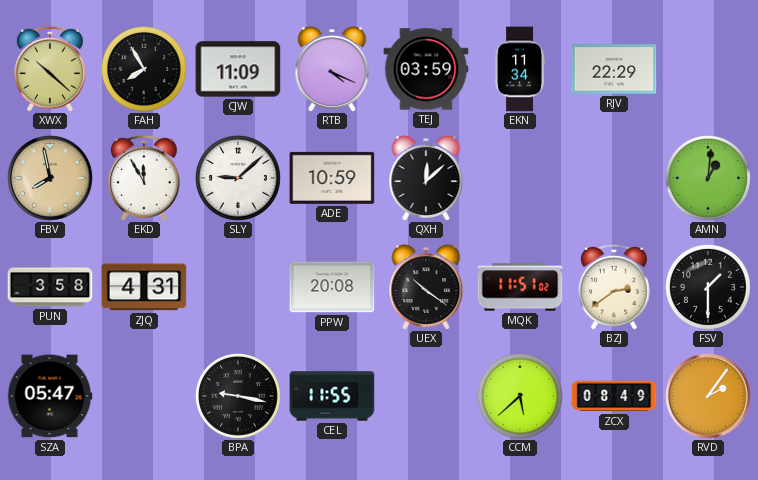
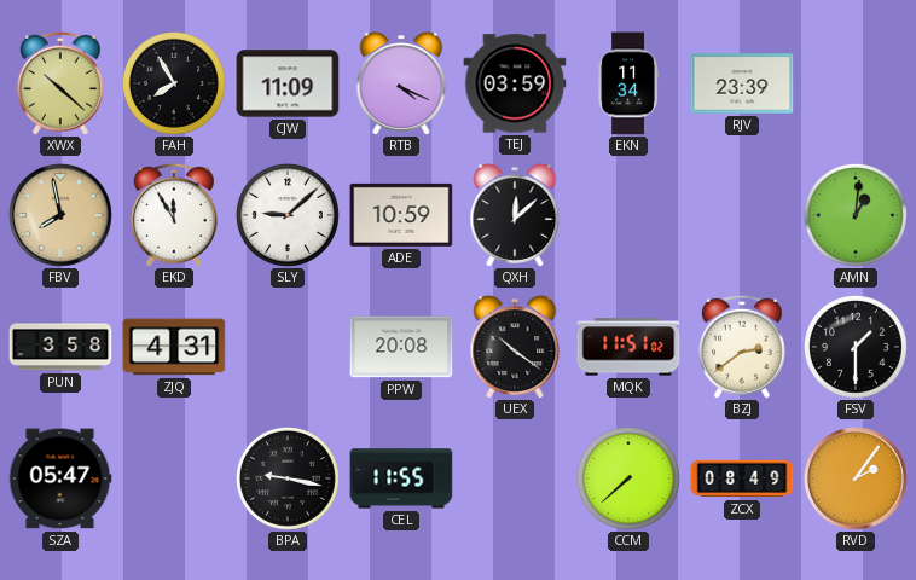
RJV: 22:29 -> 23:39
CCM: 5:38 -> 7:38
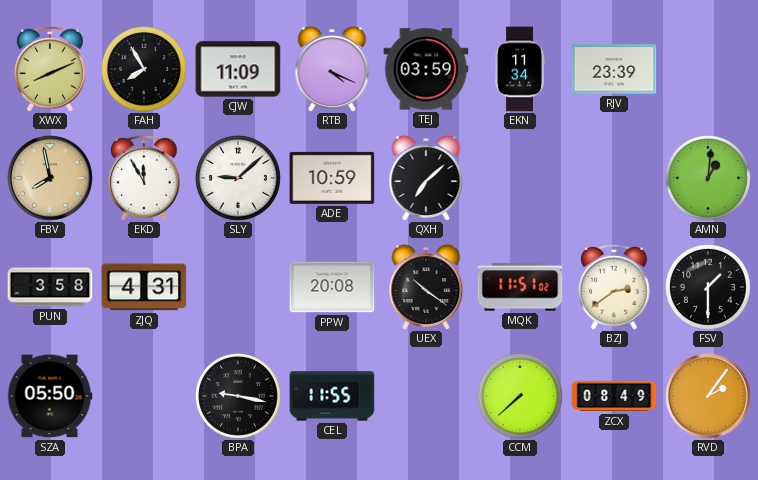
XWX: 10:22 -> 8:11
QXH: 12:08 -> 7:08
SZA: 05:47 -> 05:50
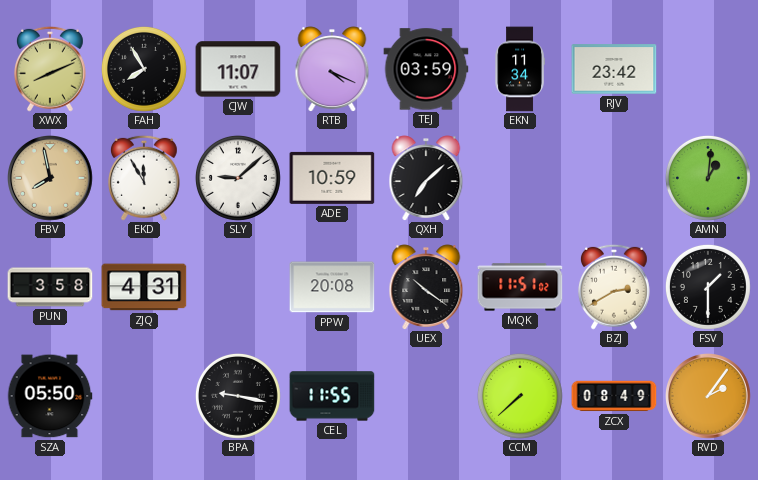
CJW: 11:09 -> 11:07
RJV: 23:39 -> 23:42
BZJ: 2:39 -> 2:40
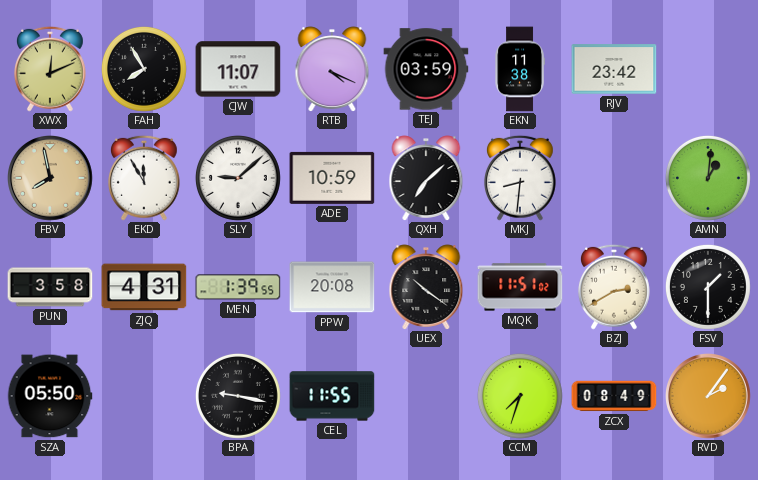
XWX: 8:11 -> 12:11
EKN: 11:34 -> 11:38
MKJ: none -> 8:31
MEN: none -> 1:39
CCM: 7:38 -> 7:33
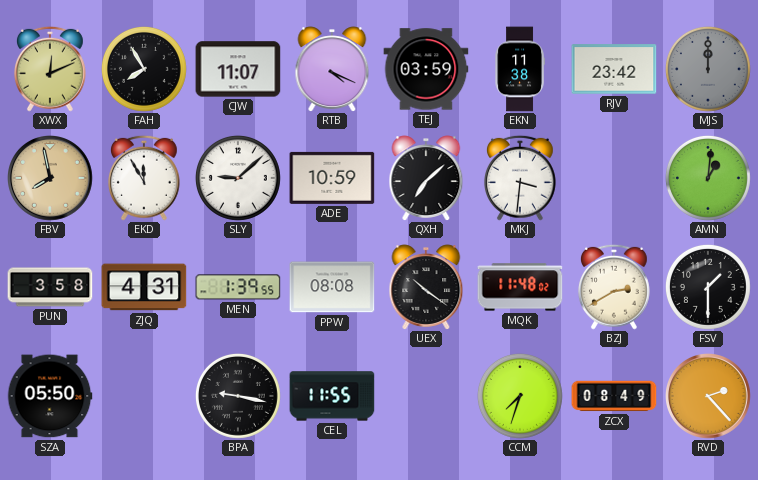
MJS: none -> 12:00
MKJ: 8:31 -> 3:31
PPW: 20:08 -> 08:08
MQK: 11:51 -> 11:48
RVD: 2:06 -> 2:23
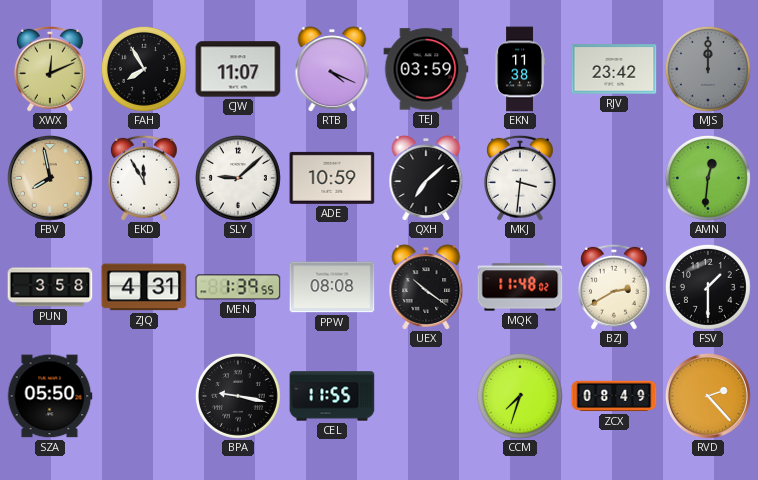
AMN: 1:01 -> 12:31
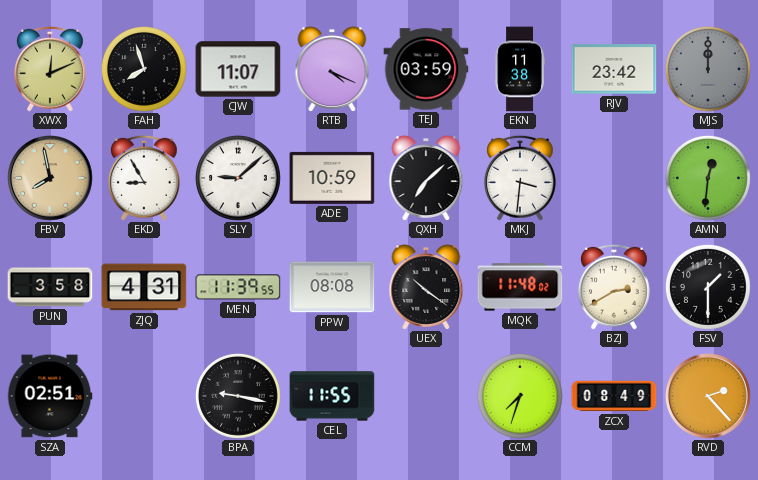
FAH: 7:55 -> 7:57
EKD: 11:55 -> 8:55
MEN: 1:39 -> 11:39
SZA: 05:50 -> 02:51
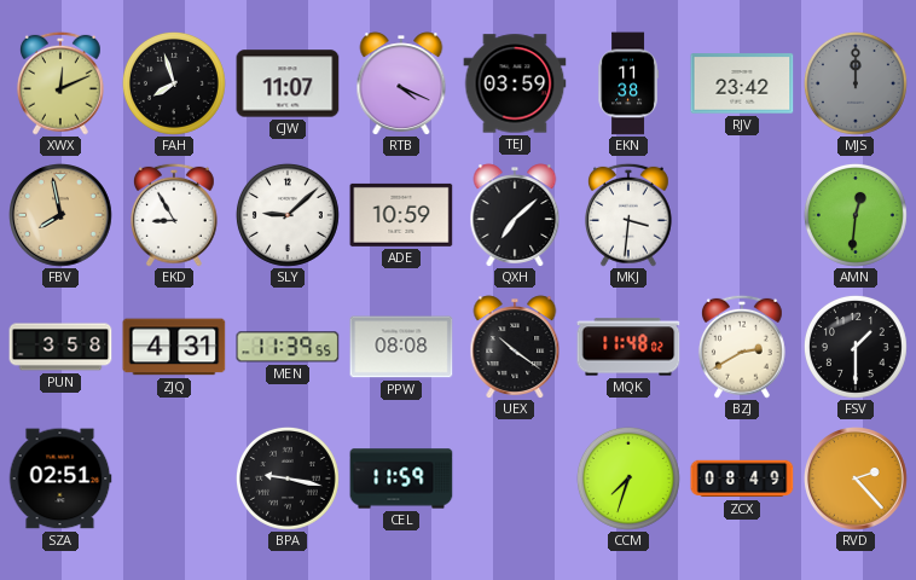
CEL: 11:55 -> 11:59
